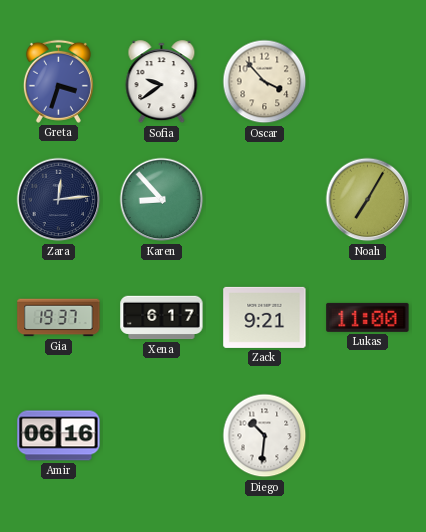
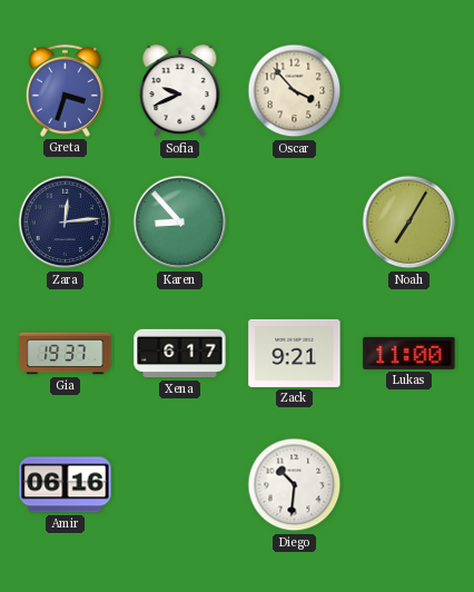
Sofia: 9:39 -> 9:41
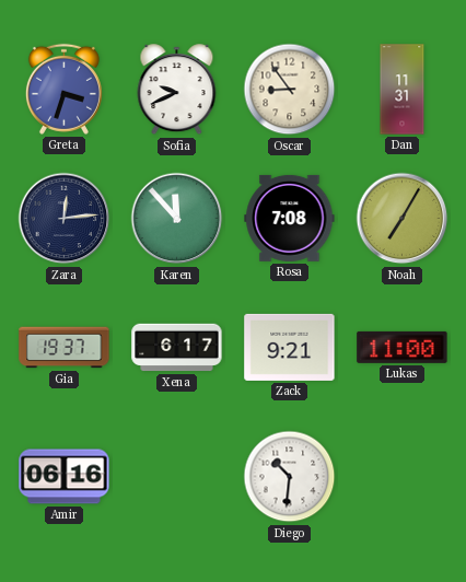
Oscar: 3:53 -> 8:54
Dan: none -> 11:31
Karen: 8:53 -> 11:53
Rosa: none -> 7:08
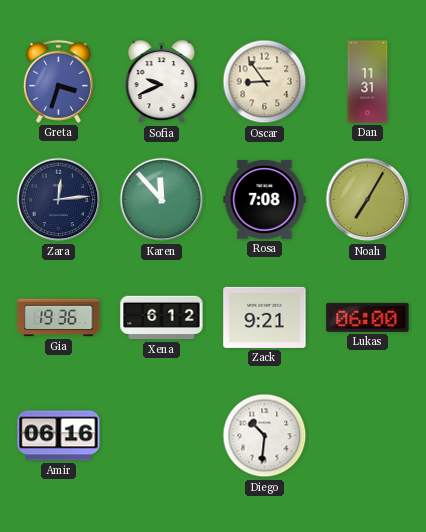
Gia: 19:37 -> 19:36
Xena: 6:17 -> 6:12
Lukas: 11:00 -> 06:00
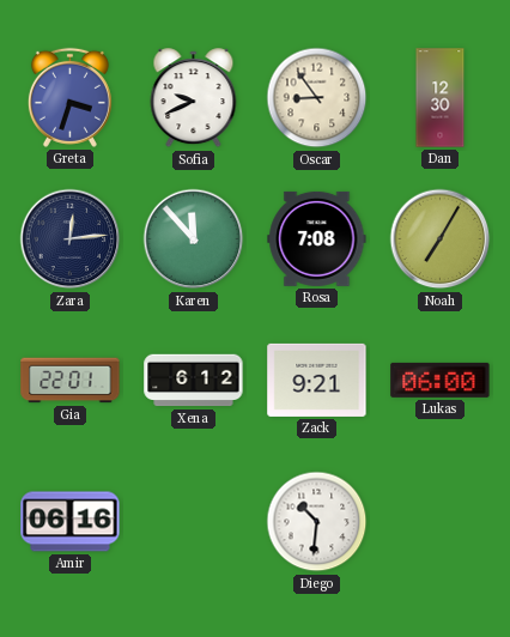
Dan: 11:31 -> 12:30
Gia: 19:36 -> 22:01
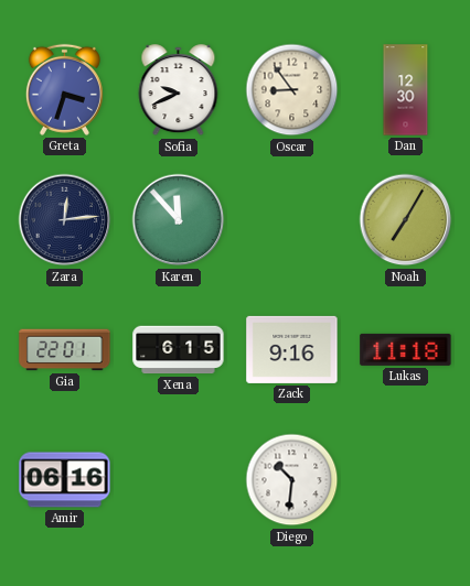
Rosa: 7:08 -> none
Xena: 6:12 -> 6:15
Zack: 9:21 -> 9:16
Lukas: 06:00 -> 11:18
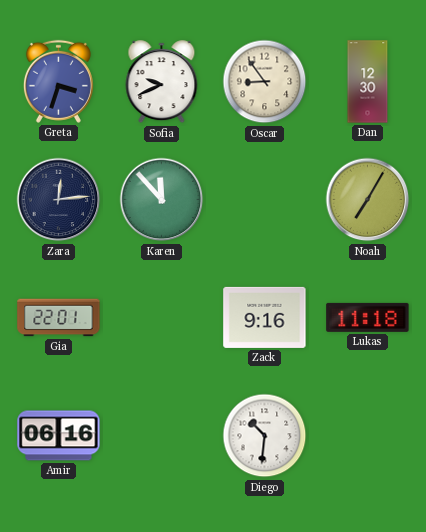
Xena: 6:15 -> none
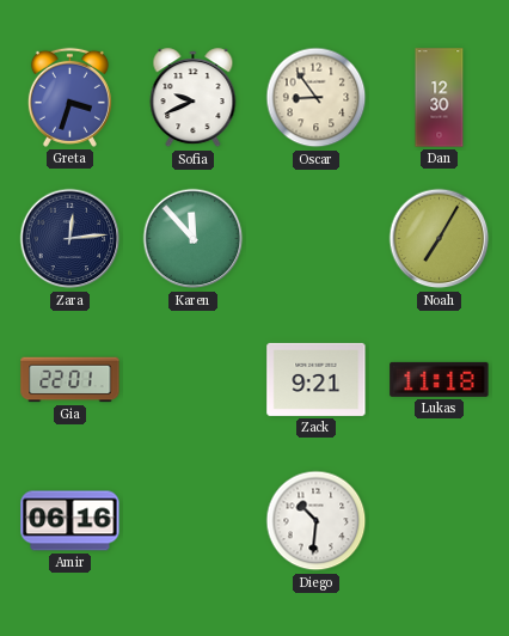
Zack: 9:16 -> 9:21
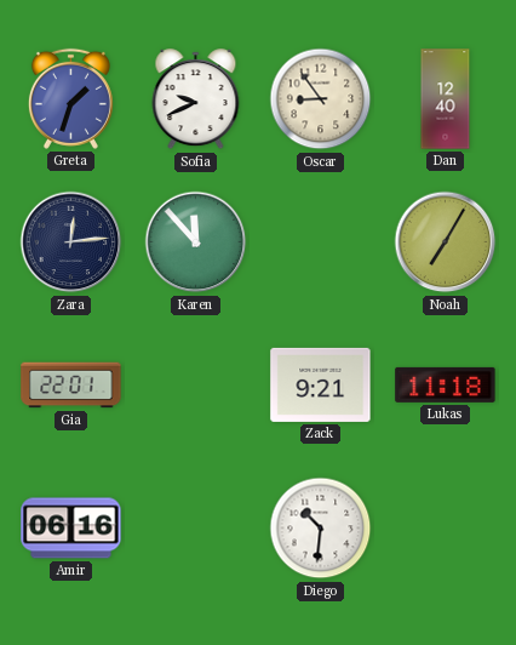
Greta: 3:33 -> 1:33
Dan: 12:30 -> 12:40
